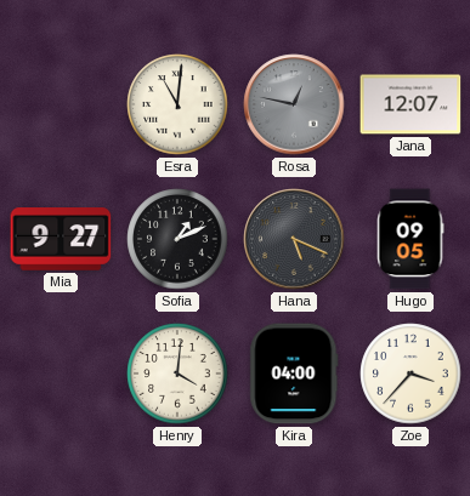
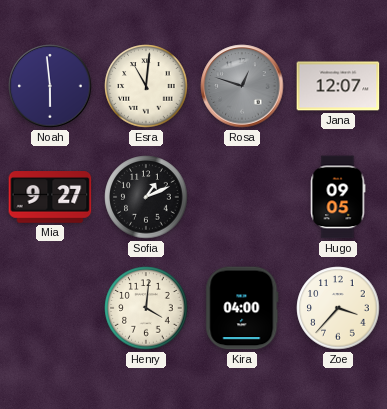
Noah: none -> 5:59
Rosa: 12:47 -> 12:48
Hana: 5:19 -> none
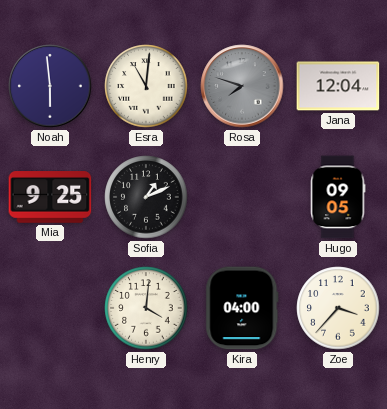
Rosa: 12:48 -> 7:48
Jana: 12:07 -> 12:04
Mia: 9:27 -> 9:25
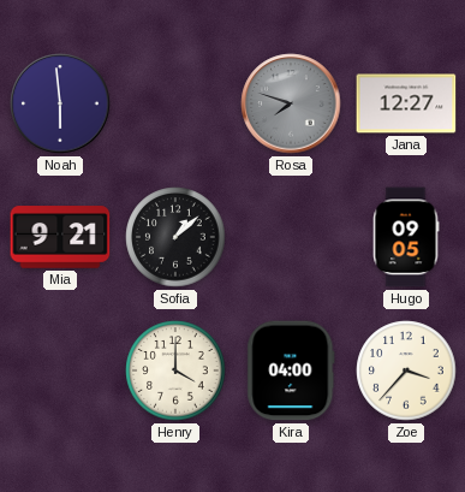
Esra: 11:01 -> none
Jana: 12:04 -> 12:27
Mia: 9:25 -> 9:21
Sofia: 1:11 -> 1:08
Henry: 4:01 -> 4:00
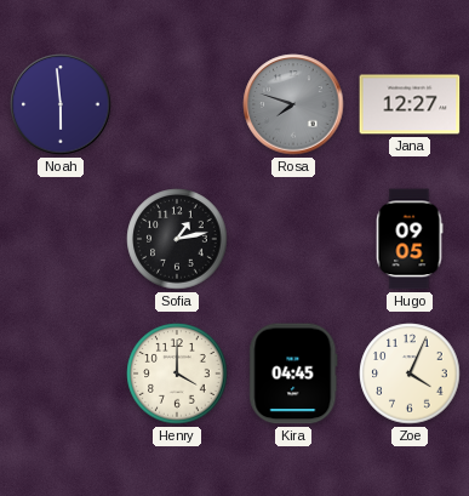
Mia: 9:21 -> none
Sofia: 1:08 -> 1:13
Kira: 04:00 -> 04:45
Zoe: 3:37 -> 4:04
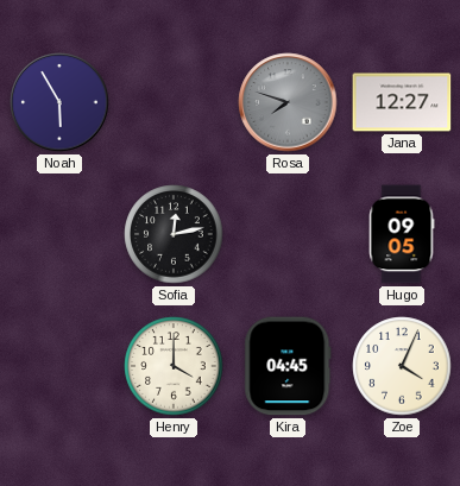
Noah: 5:59 -> 5:55
Sofia: 1:13 -> 12:13
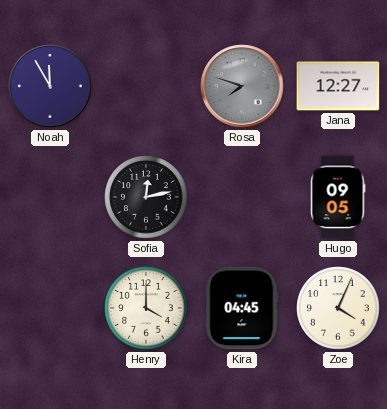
Noah: 5:55 -> 11:55
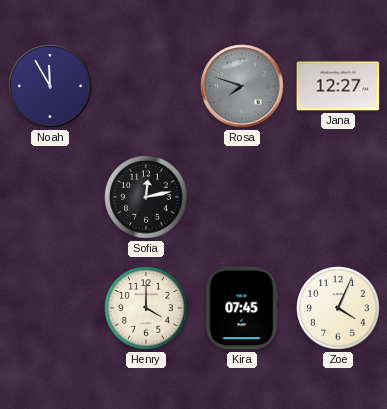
Hugo: 09:05 -> none
Kira: 04:45 -> 07:45
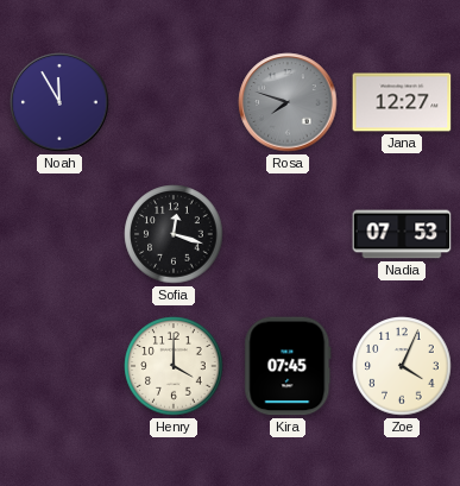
Sofia: 12:13 -> 12:18
Nadia: none -> 07:53
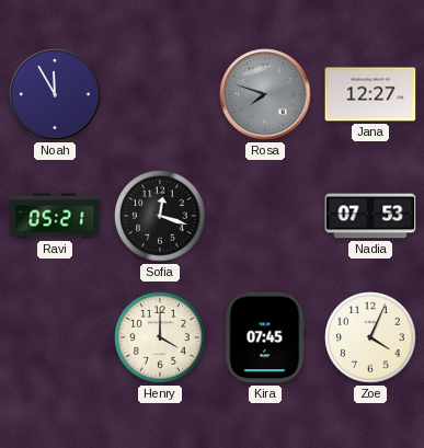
Ravi: none -> 05:21
